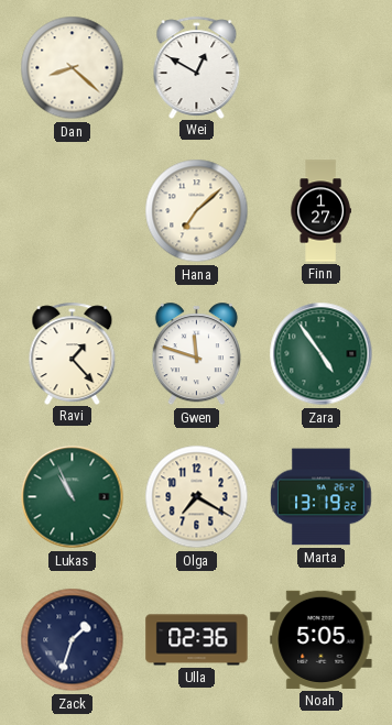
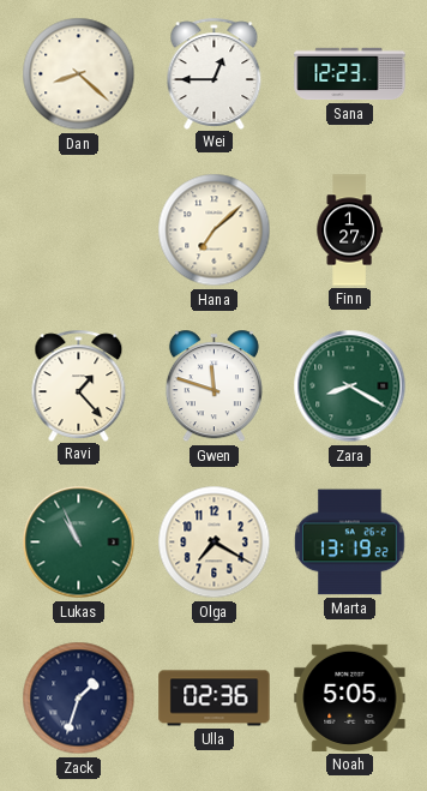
Wei: 12:50 -> 12:45
Sana: none -> 12:23
Zara: 4:54 -> 8:20
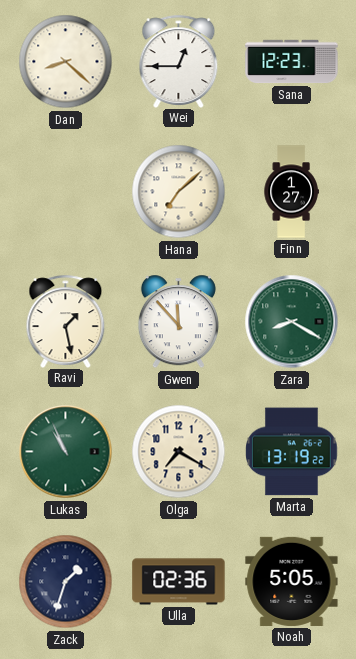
Ravi: 1:23 -> 1:28
Gwen: 11:48 -> 11:53
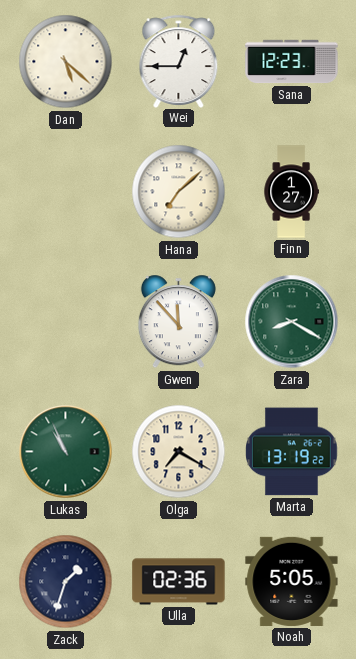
Dan: 8:22 -> 5:22
Ravi: 1:28 -> none
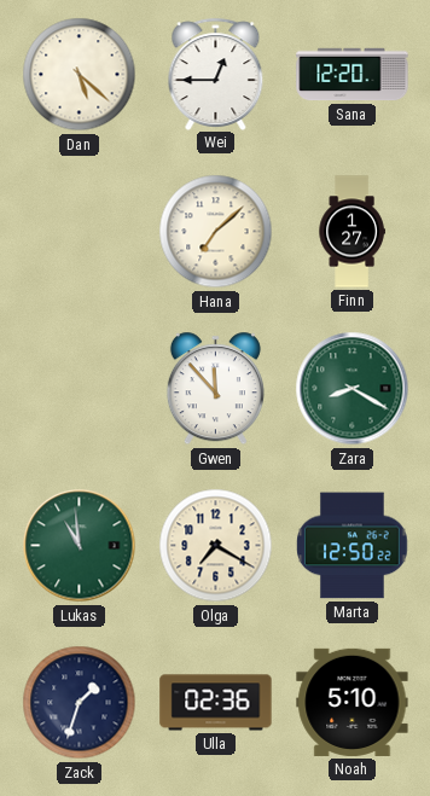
Sana: 12:23 -> 12:20
Lukas: 10:56 -> 10:59
Marta: 13:19 -> 12:50
Noah: 5:05 -> 5:10
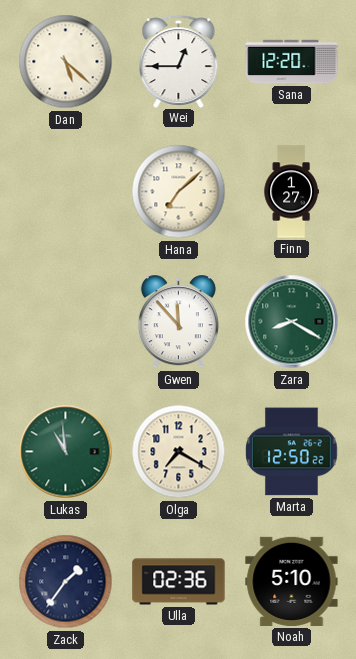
Zack: 1:33 -> 1:36
